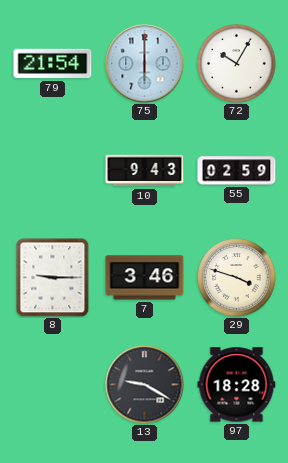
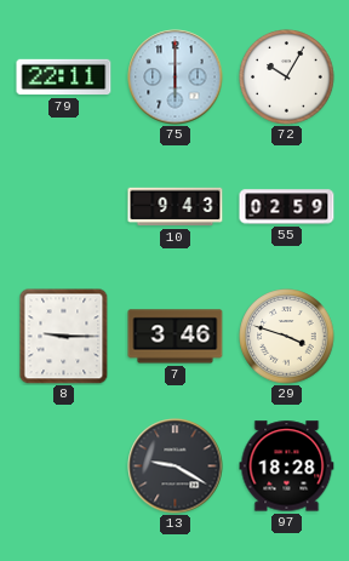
79: 21:54 -> 22:11
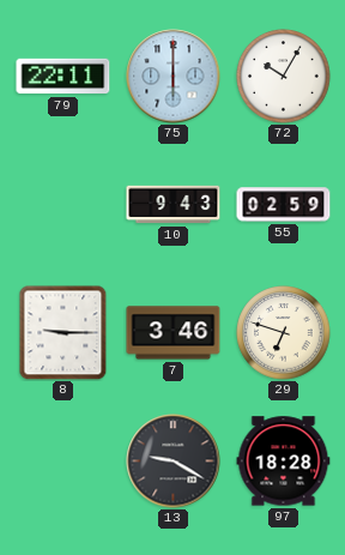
29: 3:48 -> 6:48
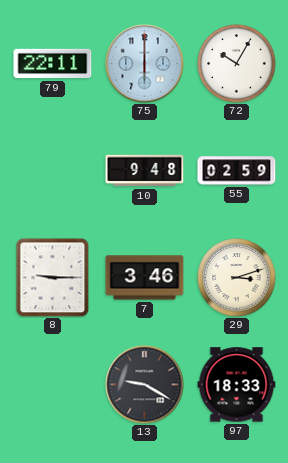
10: 9:43 -> 9:48
29: 6:48 -> 3:12
97: 18:28 -> 18:33
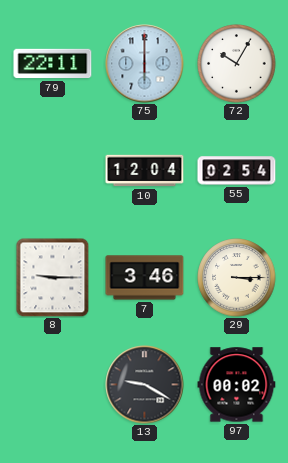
10: 9:48 -> 12:04
55: 02:59 -> 02:54
29: 3:12 -> 3:15
97: 18:33 -> 00:02
